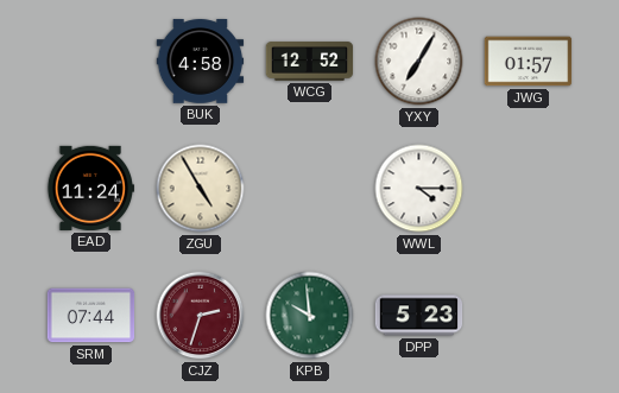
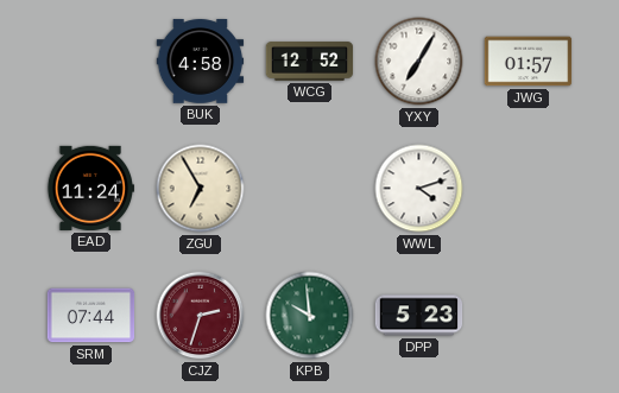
ZGU: 4:55 -> 6:55
WWL: 4:15 -> 4:12
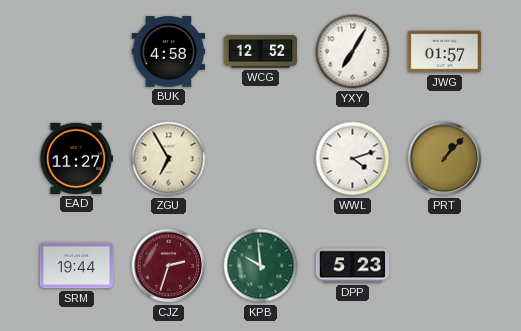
EAD: 11:24 -> 11:27
PRT: none -> 1:07
SRM: 07:44 -> 19:44
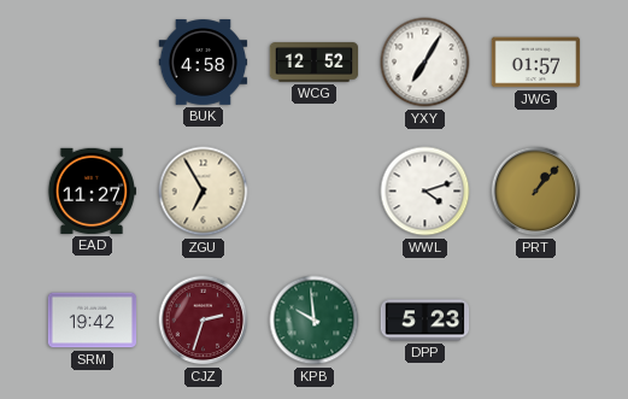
SRM: 19:44 -> 19:42
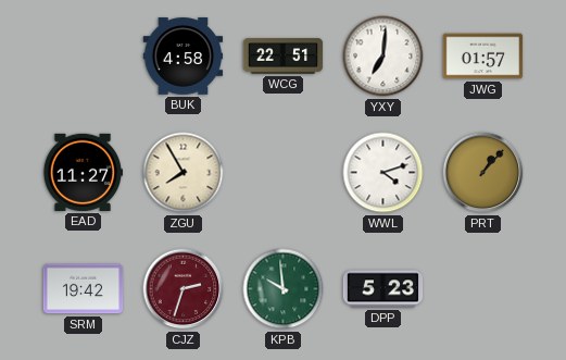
WCG: 12:52 -> 22:51
YXY: 7:05 -> 7:01
ZGU: 6:55 -> 7:55
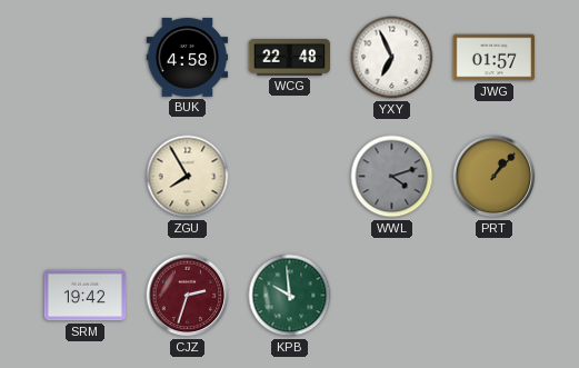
WCG: 22:51 -> 22:48
YXY: 7:01 -> 6:56
EAD: 11:27 -> none
WWL dial: white -> grey
DPP: 5:23 -> none
